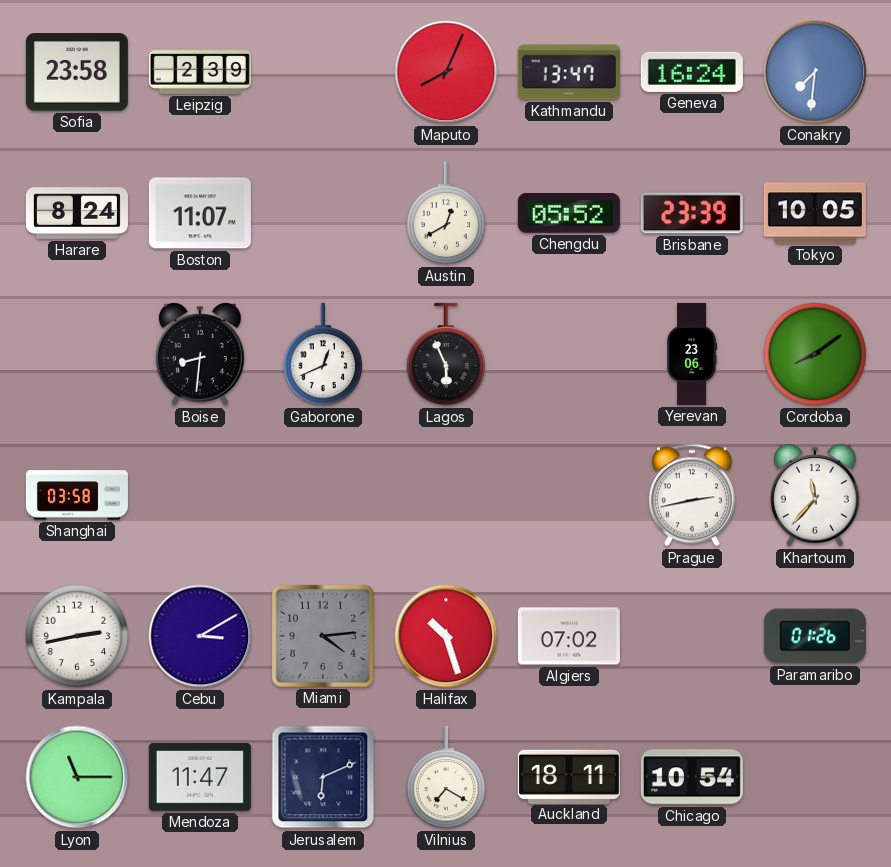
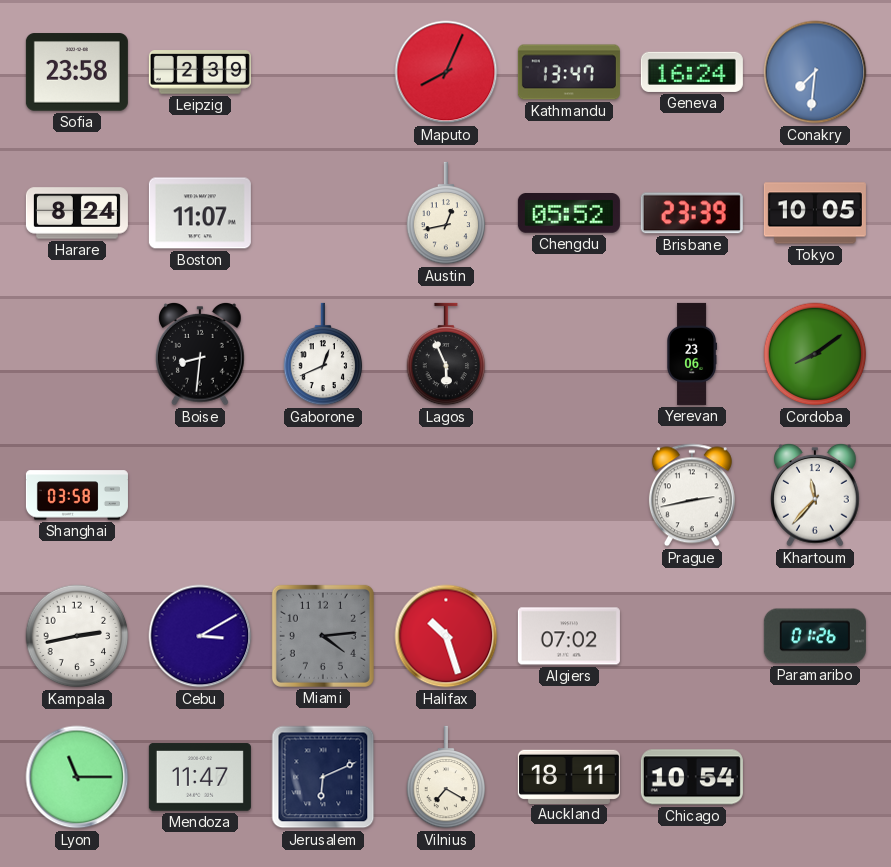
Austin: 12:40 -> 12:43
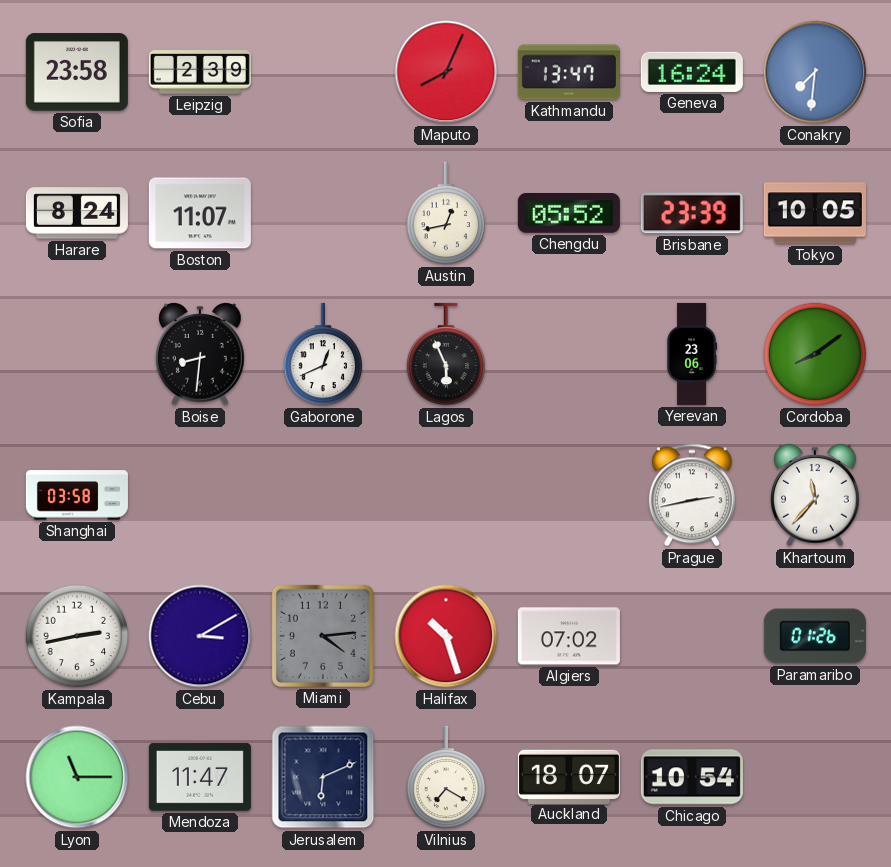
Auckland: 18:11 -> 18:07
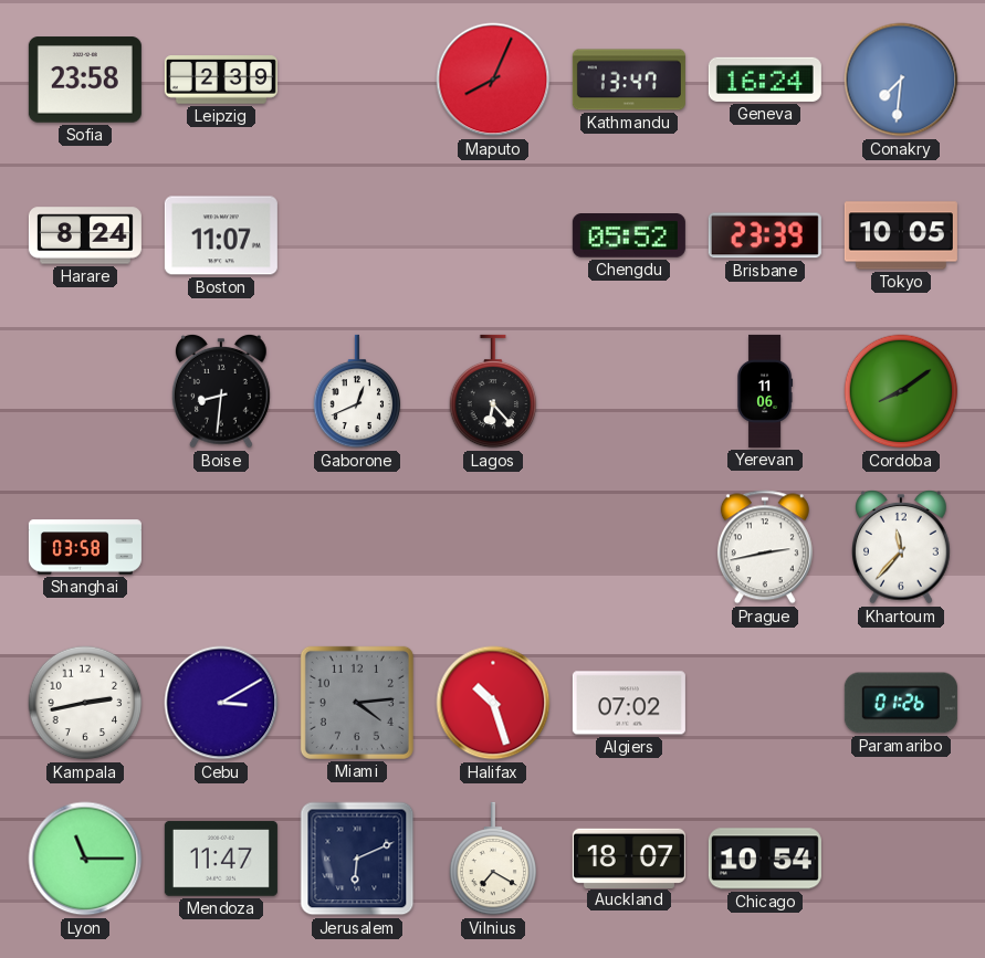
Austin: 12:43 -> none
Lagos: 5:56 -> 6:23
Yerevan: 23:06 -> 11:06
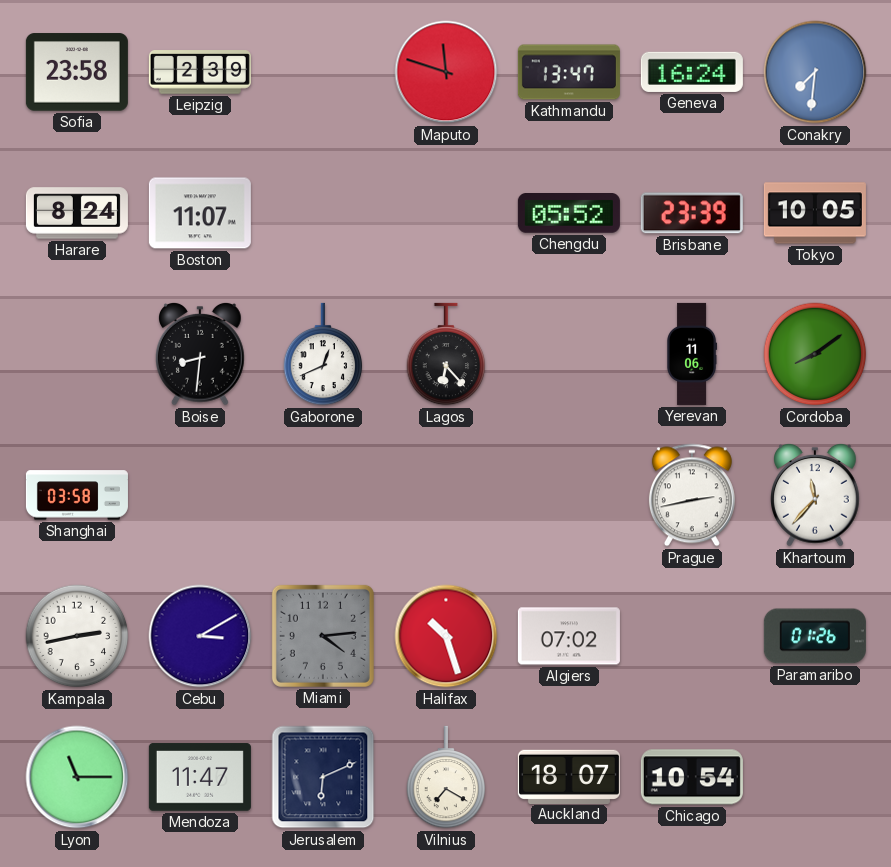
Maputo: 8:04 -> 11:48
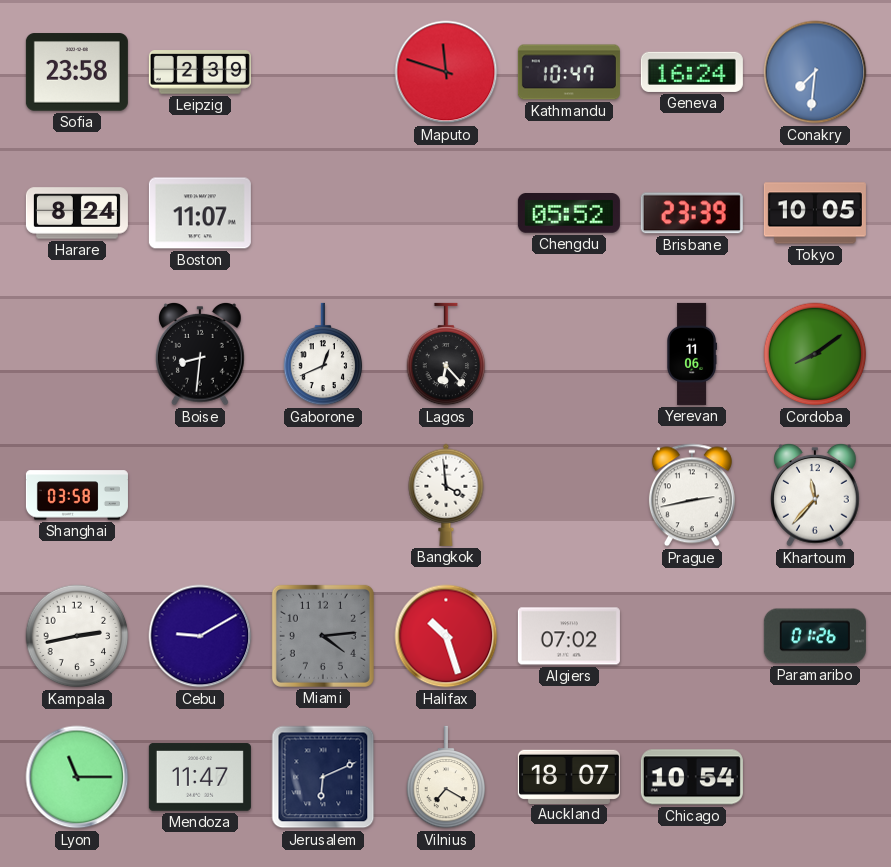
Kathmandu: 13:47 -> 10:47
Bangkok: none -> 3:59
Cebu: 3:10 -> 9:10
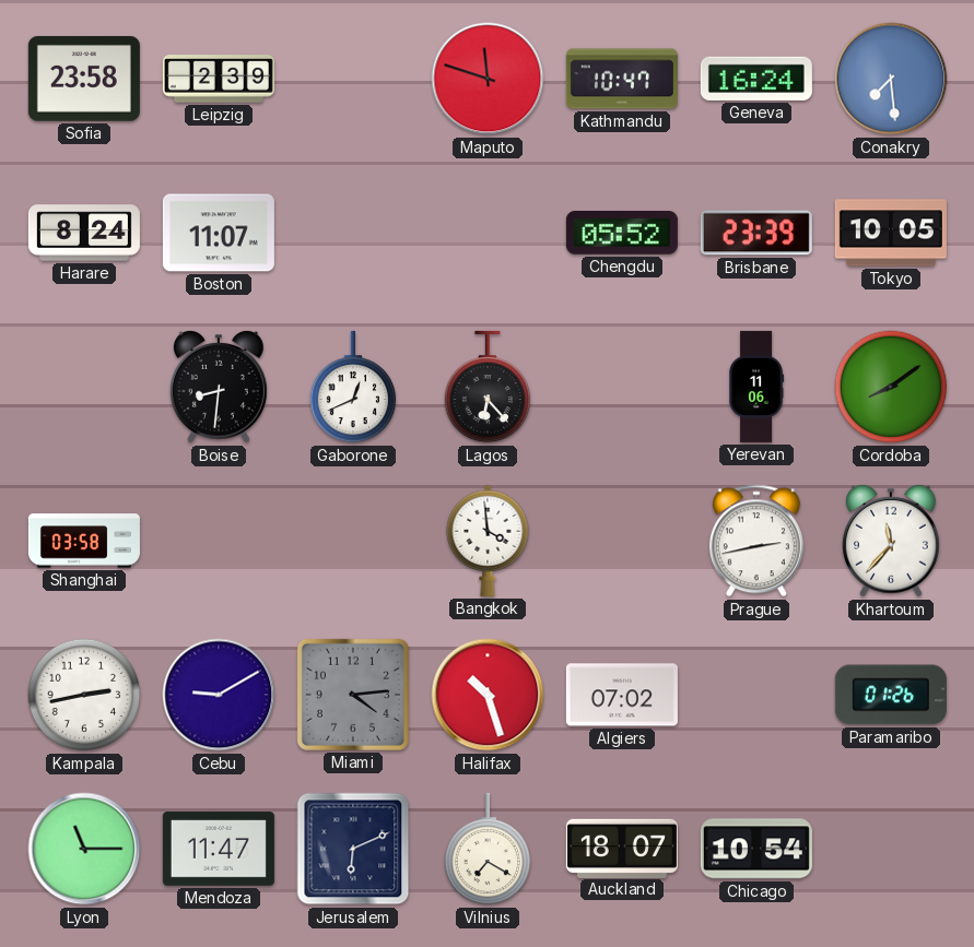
Conakry: 7:31 -> 7:29
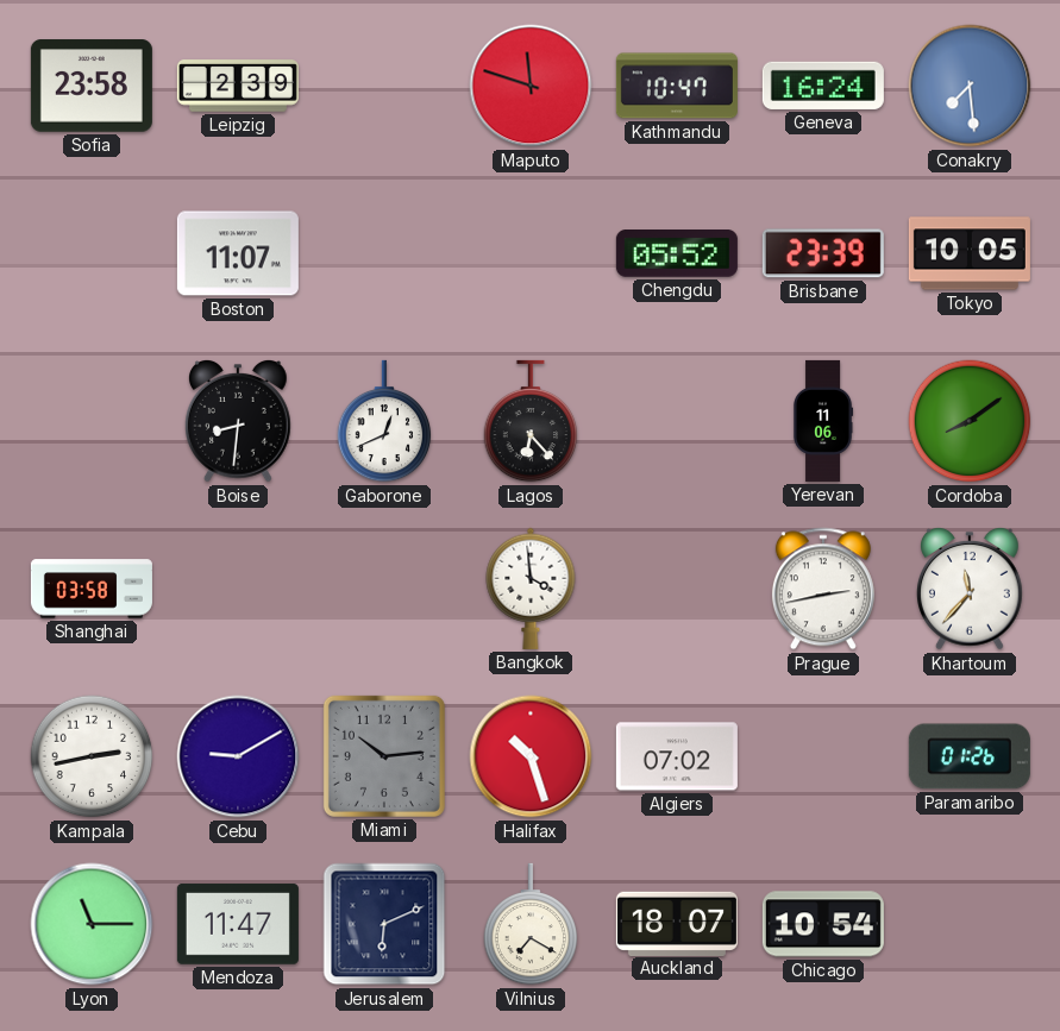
Harare: 8:24 -> none
Miami: 4:14 -> 10:14
